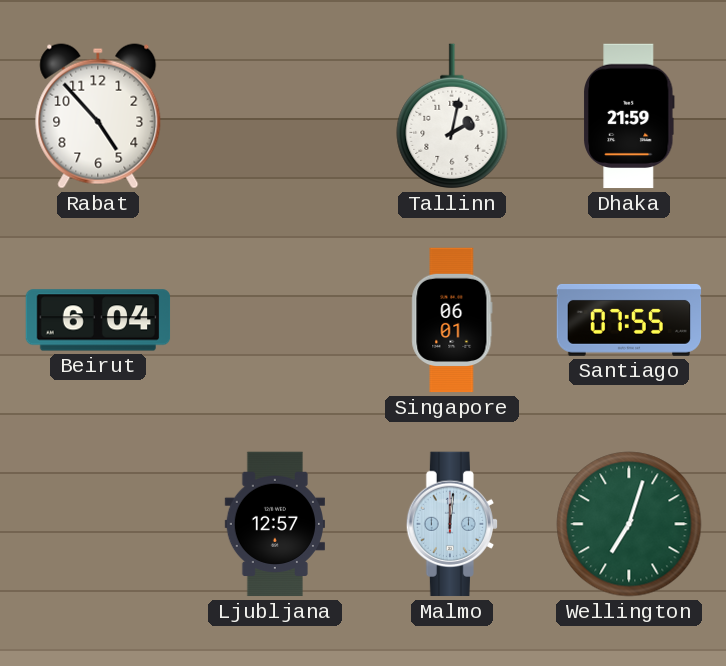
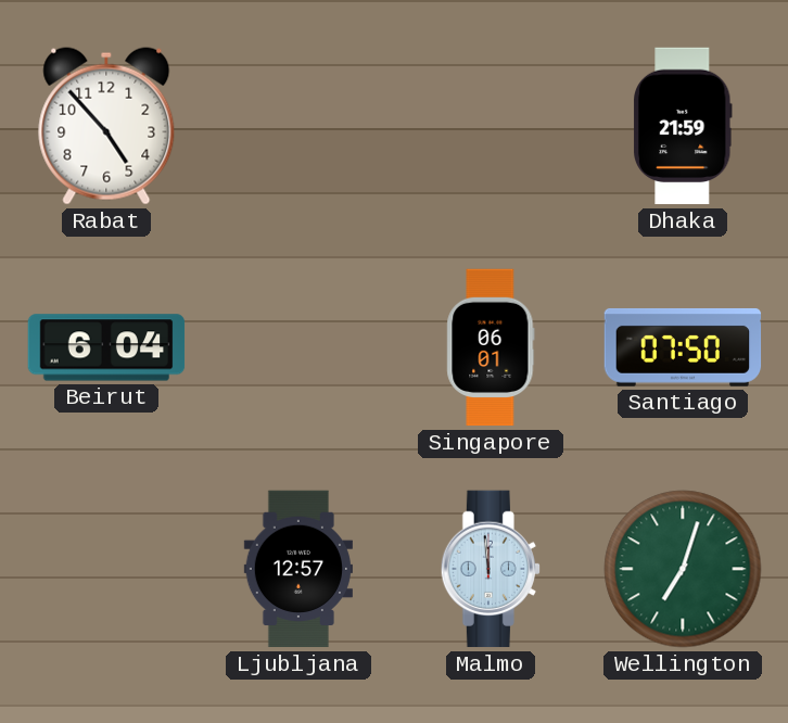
Tallinn: 2:02 -> none
Santiago: 07:55 -> 07:50
Malmo: 12:01 -> 11:59
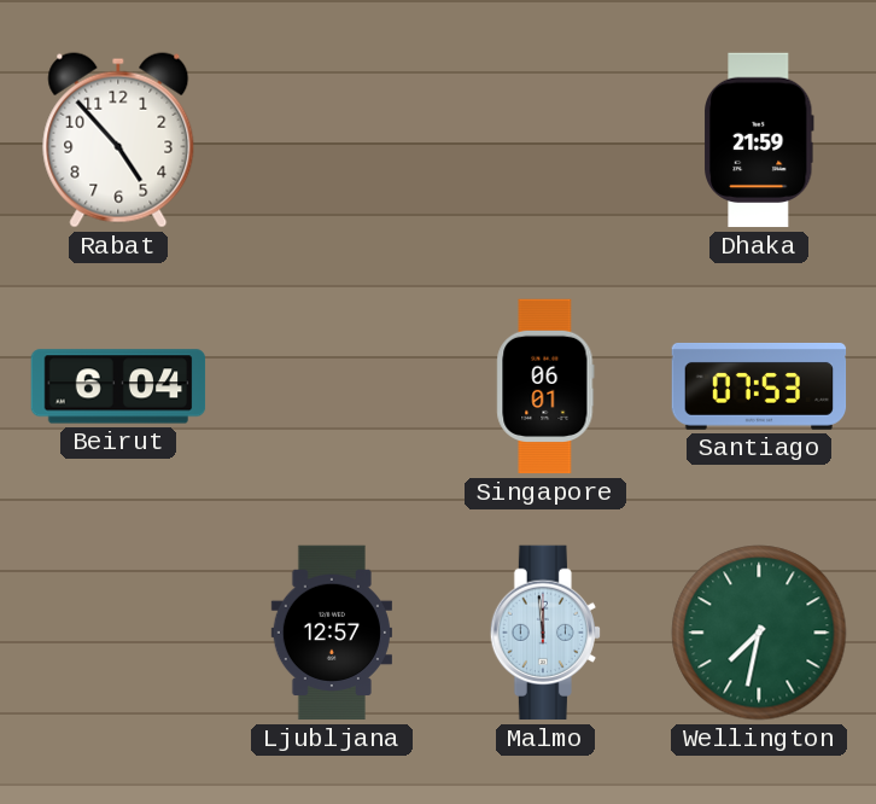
Santiago: 07:50 -> 07:53
Wellington: 7:03 -> 7:32
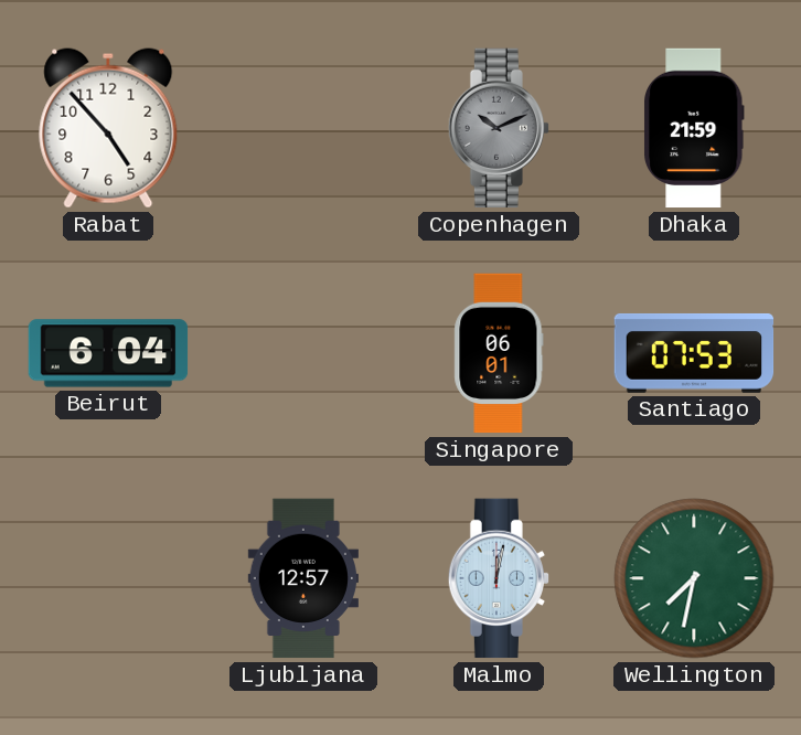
Copenhagen: none -> 10:11
Malmo: 11:59 -> 12:02
